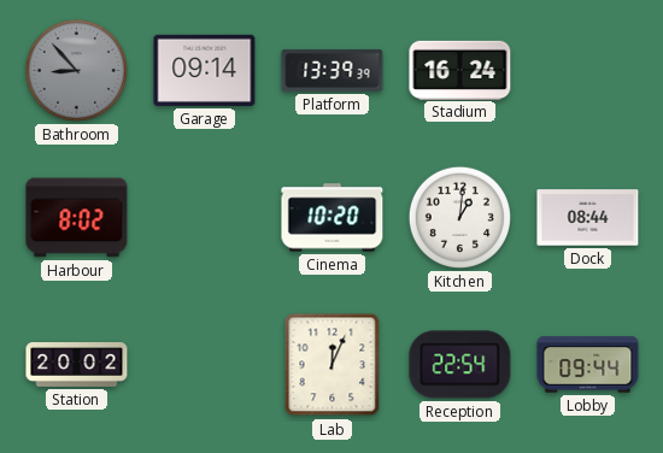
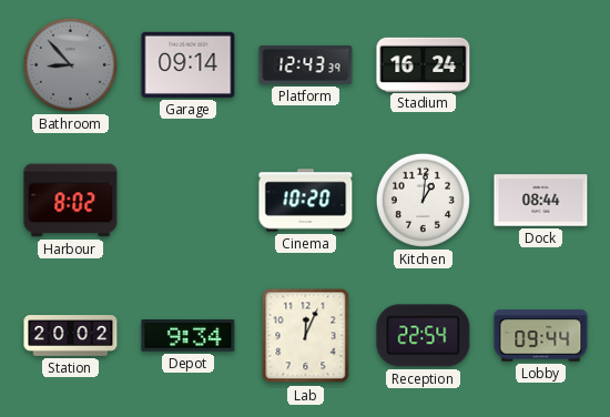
Platform: 13:39 -> 12:43
Depot: none -> 9:34
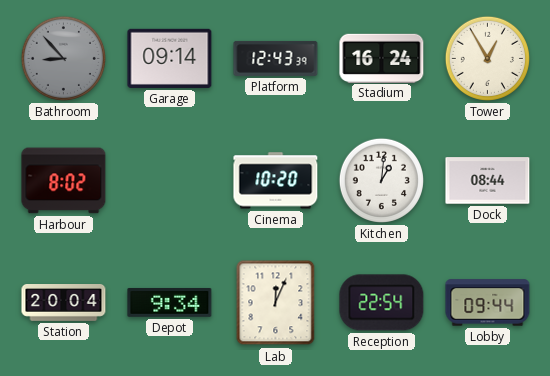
Tower: none -> 12:55
Station: 20:02 -> 20:04
